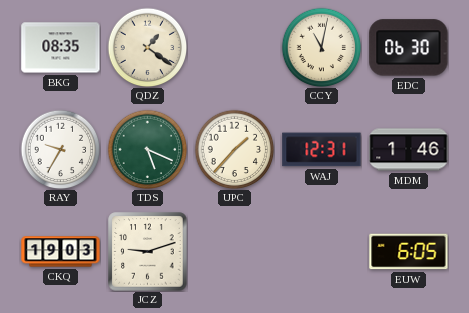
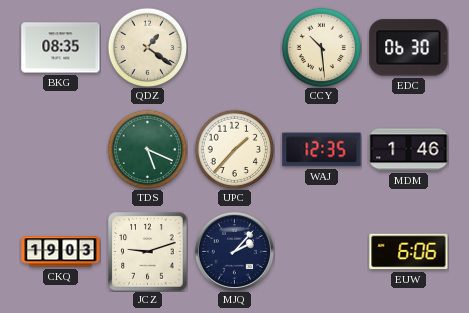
CCY: 11:02 -> 10:29
RAY: 9:35 -> none
WAJ: 12:31 -> 12:35
MJQ: none -> 2:07
EUW: 6:05 -> 6:06
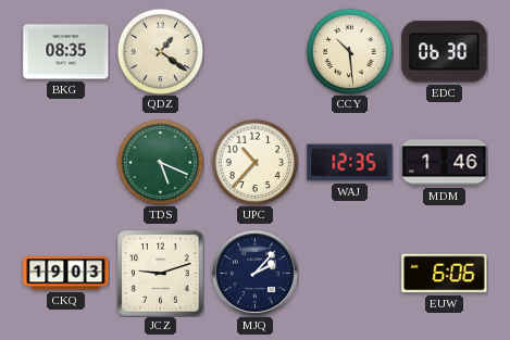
UPC: 1:37 -> 10:37
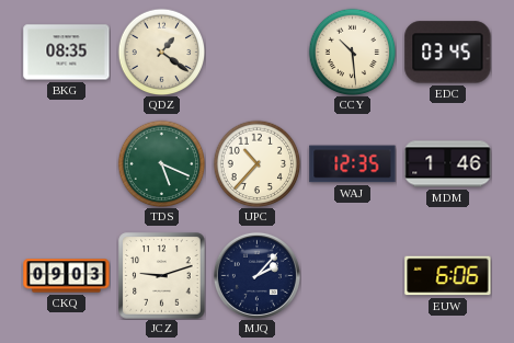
EDC: 06:30 -> 03:45
CKQ: 19:03 -> 09:03
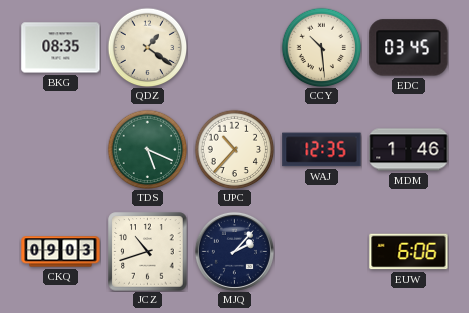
JCZ: 9:12 -> 10:42
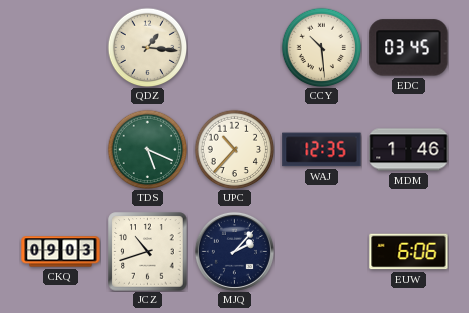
BKG: 08:35 -> none
QDZ: 1:21 -> 1:16
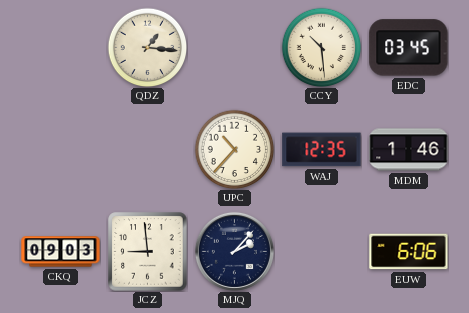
TDS: 5:19 -> none
JCZ: 10:42 -> 8:59
